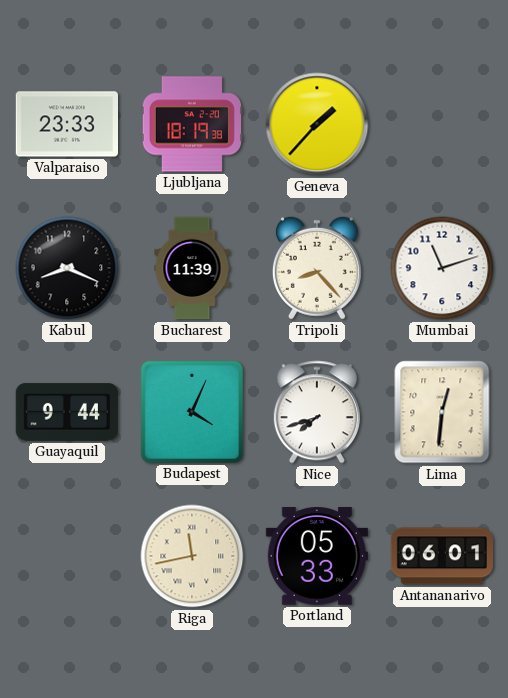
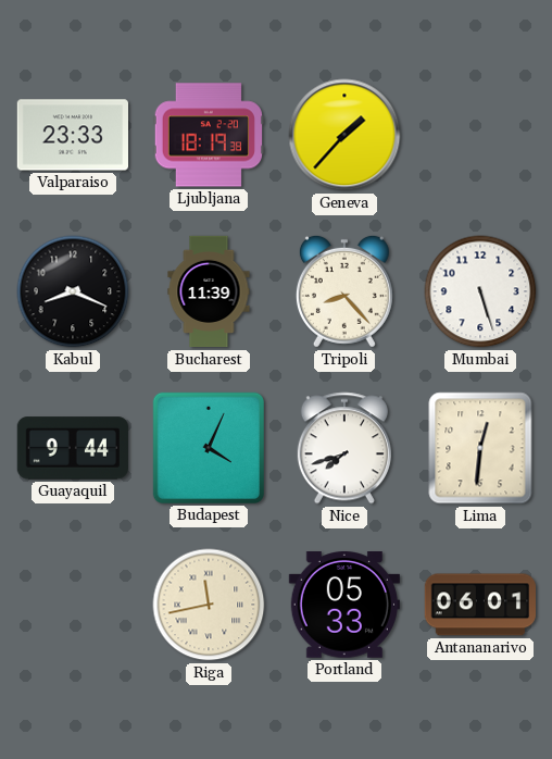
Mumbai: 11:12 -> 5:27
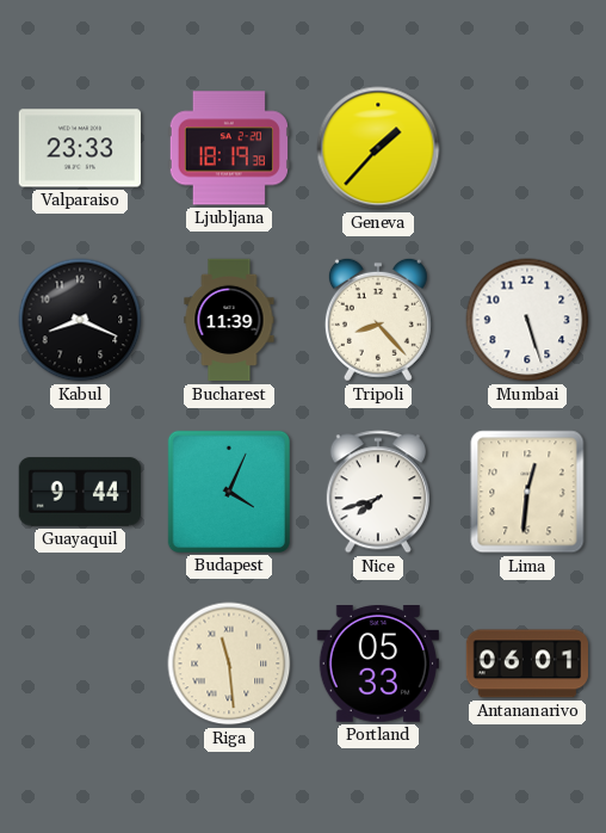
Riga: 11:43 -> 11:29
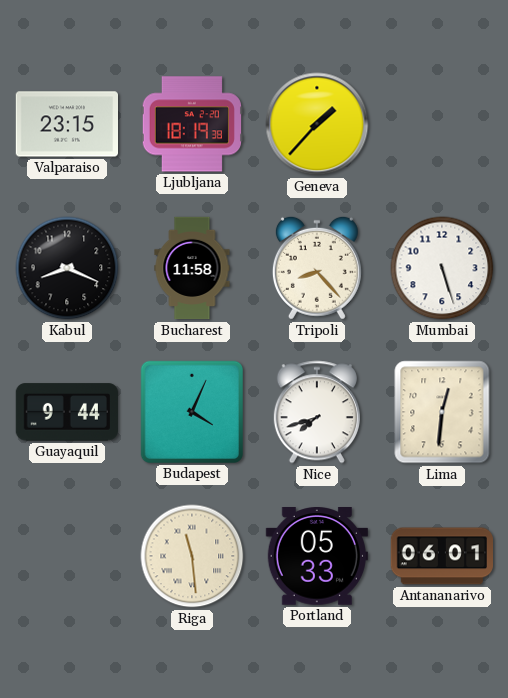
Valparaiso: 23:33 -> 23:15
Bucharest: 11:39 -> 11:58
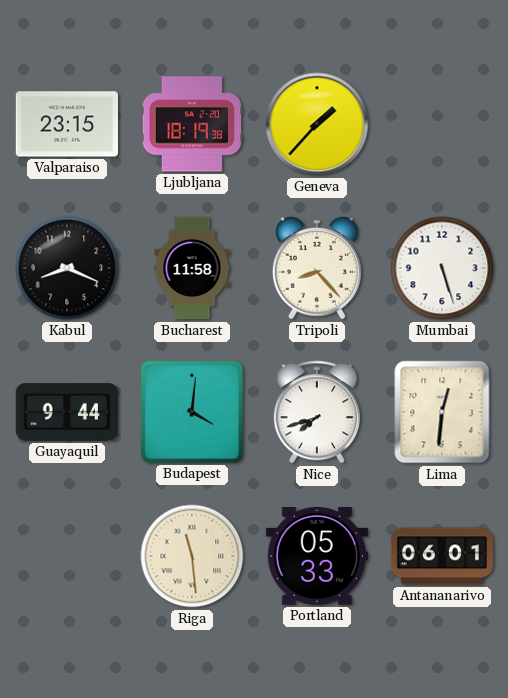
Budapest: 4:04 -> 4:01
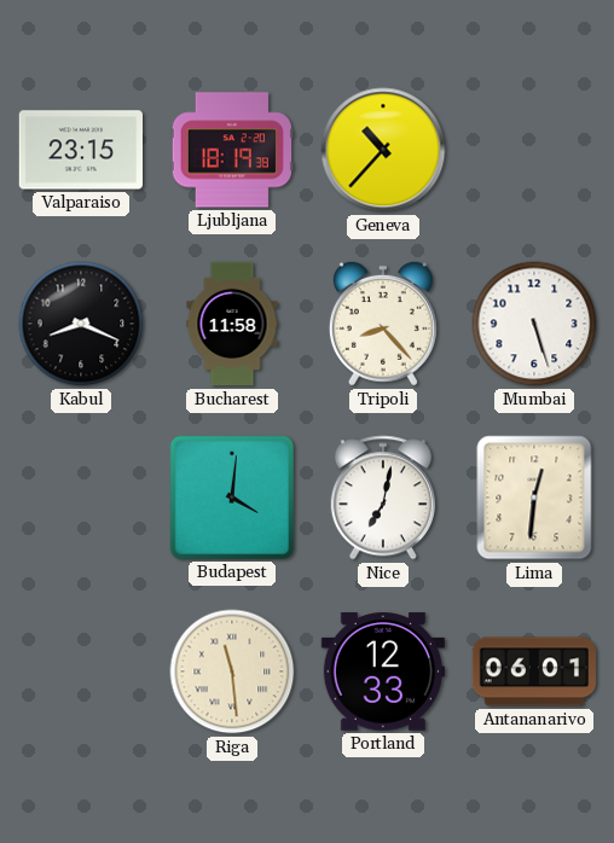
Geneva: 1:37 -> 10:37
Guayaquil: 9:44 -> none
Nice: 7:42 -> 7:02
Portland: 05:33 -> 12:33
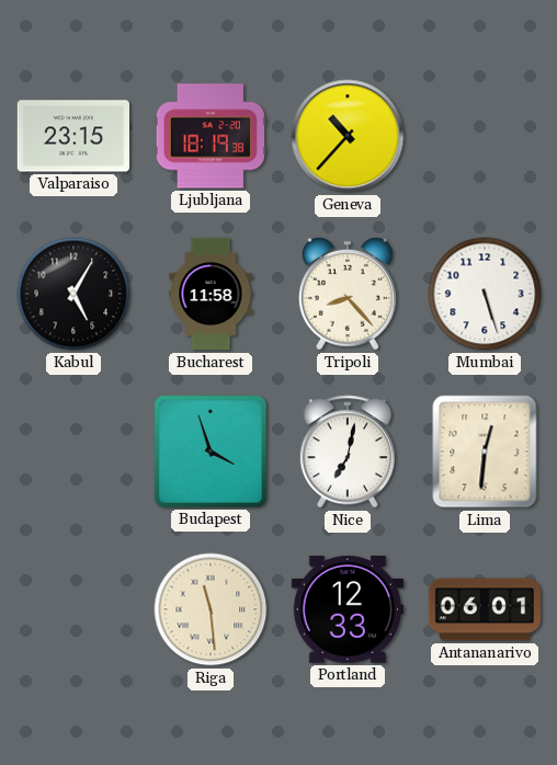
Kabul: 8:19 -> 5:05
Budapest: 4:01 -> 3:57
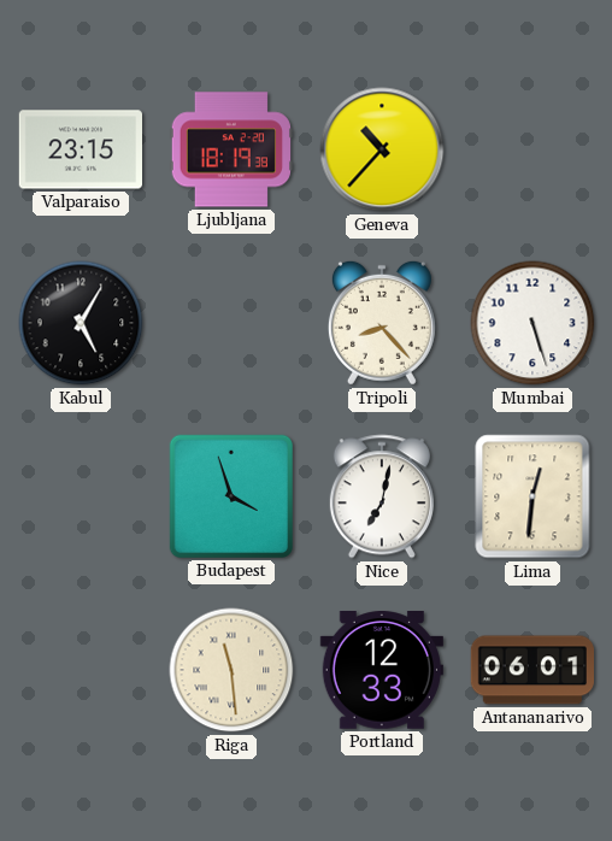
Bucharest: 11:58 -> none
